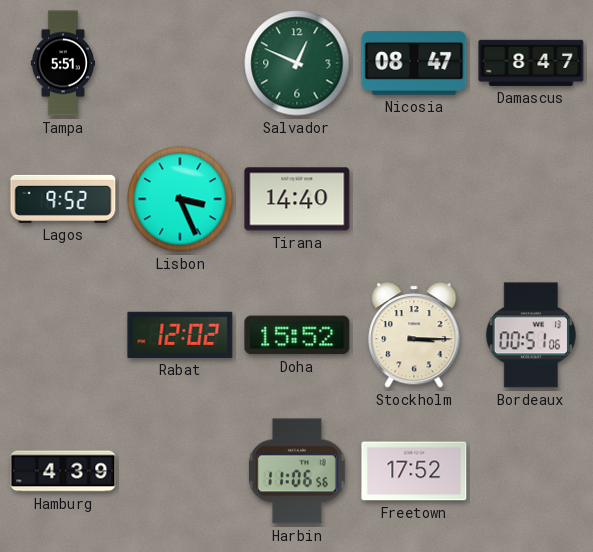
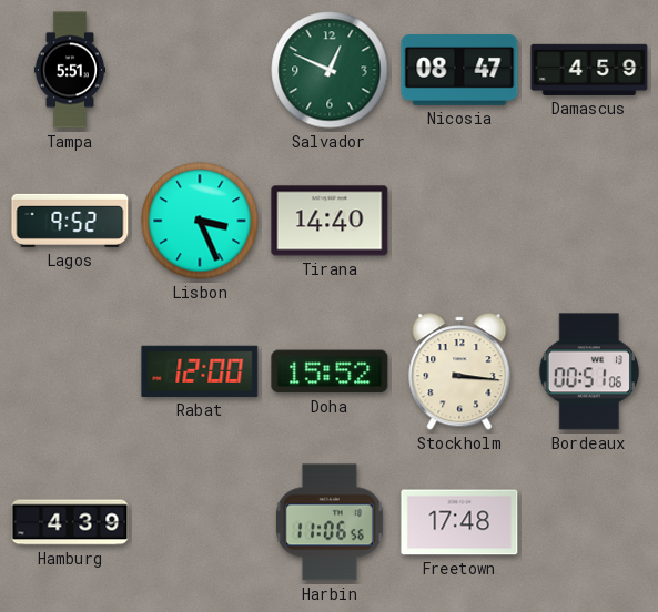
Damascus: 8:47 -> 4:59
Rabat: 12:02 -> 12:00
Stockholm: 3:15 -> 3:16
Freetown: 17:52 -> 17:48
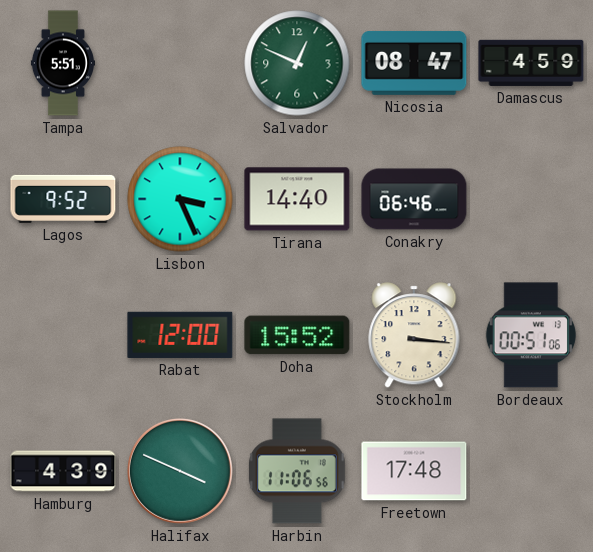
Conakry: none -> 06:46
Halifax: none -> 3:49
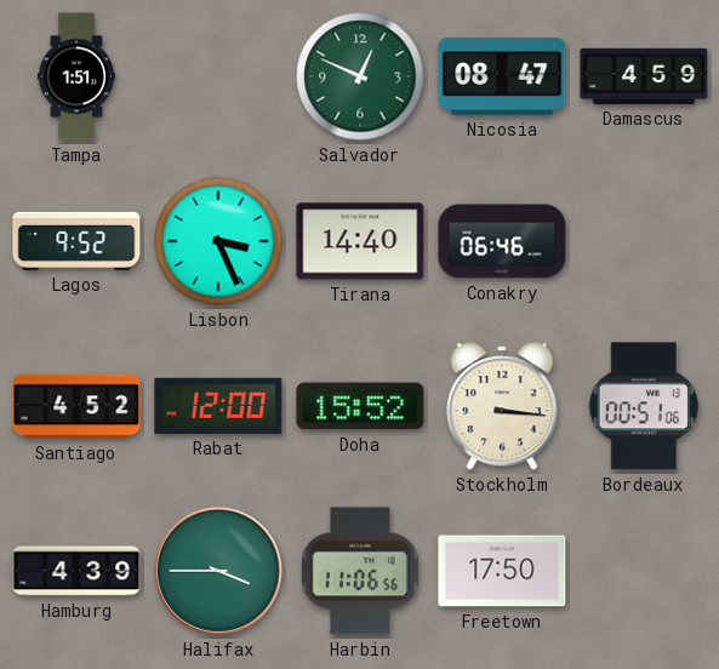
Tampa: 5:51 -> 1:51
Santiago: none -> 4:52
Halifax: 3:49 -> 3:45
Freetown: 17:48 -> 17:50
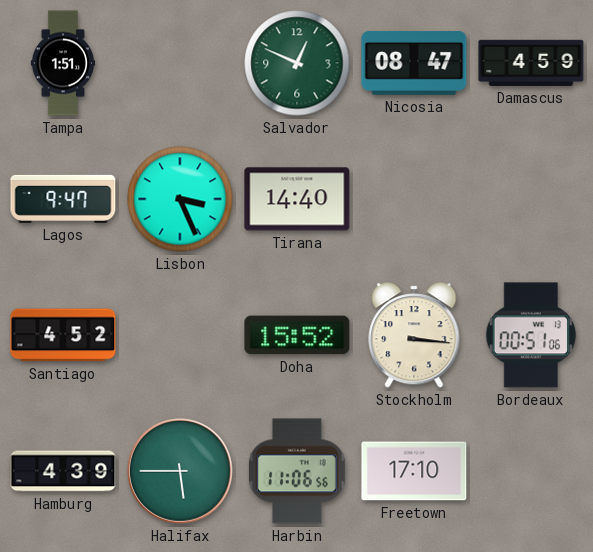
Lagos: 9:52 -> 9:47
Conakry: 06:46 -> none
Rabat: 12:00 -> none
Halifax: 3:45 -> 5:45
Freetown: 17:50 -> 17:10
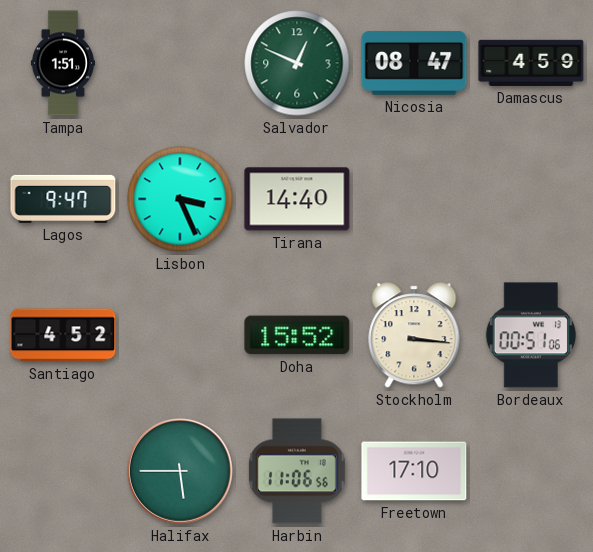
Hamburg: 4:39 -> none
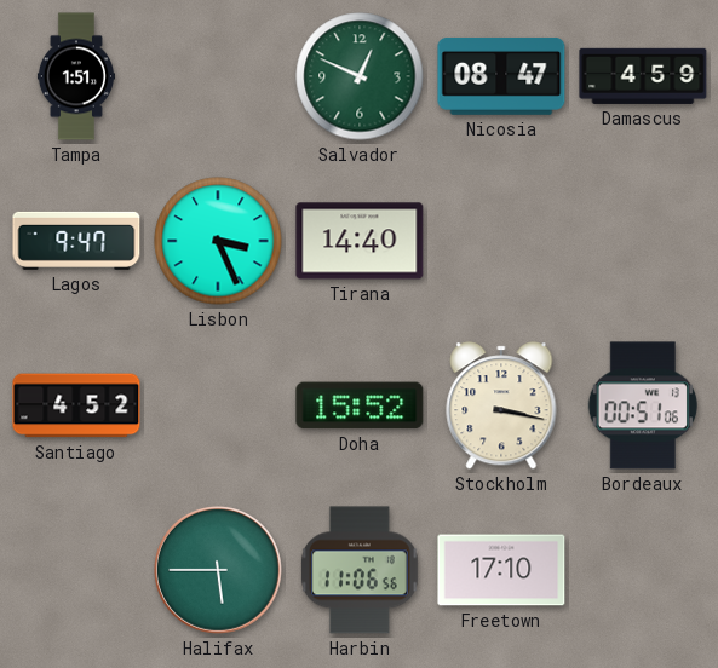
Stockholm: 3:16 -> 3:17
